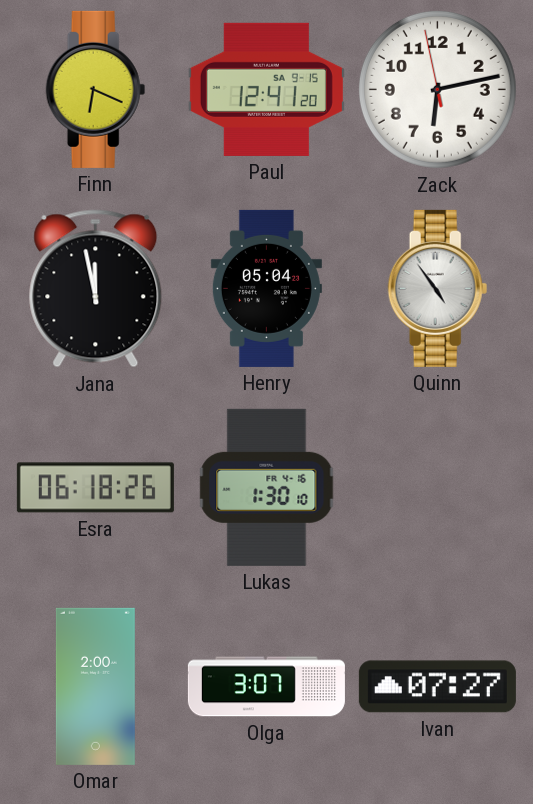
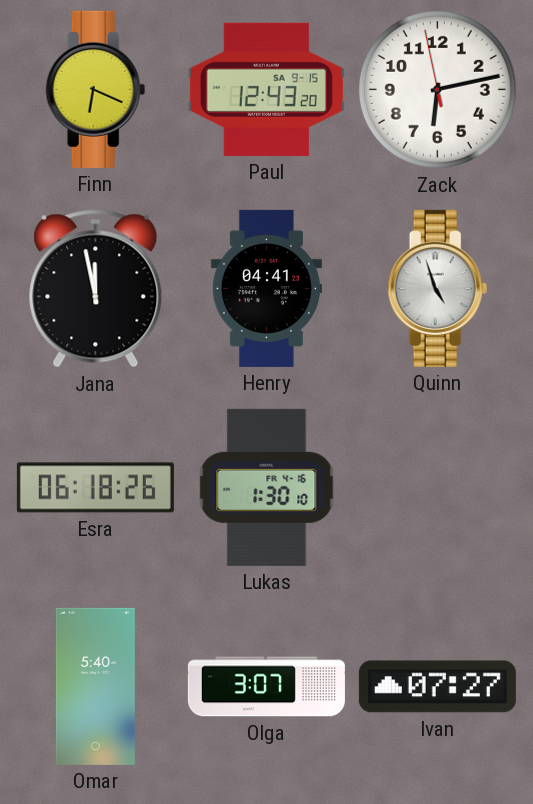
Paul: 12:41 -> 12:43
Henry: 05:04 -> 04:41
Quinn: 4:54 -> 4:57
Omar: 2:00 -> 5:40
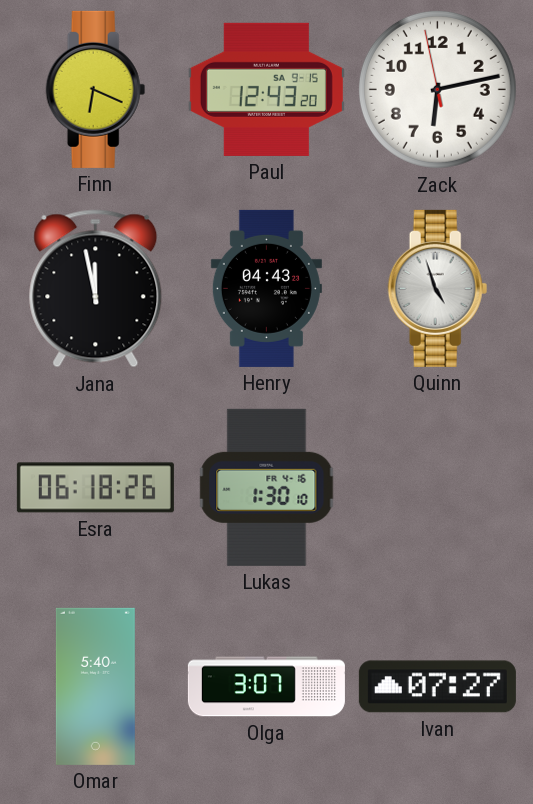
Henry: 04:41 -> 04:43
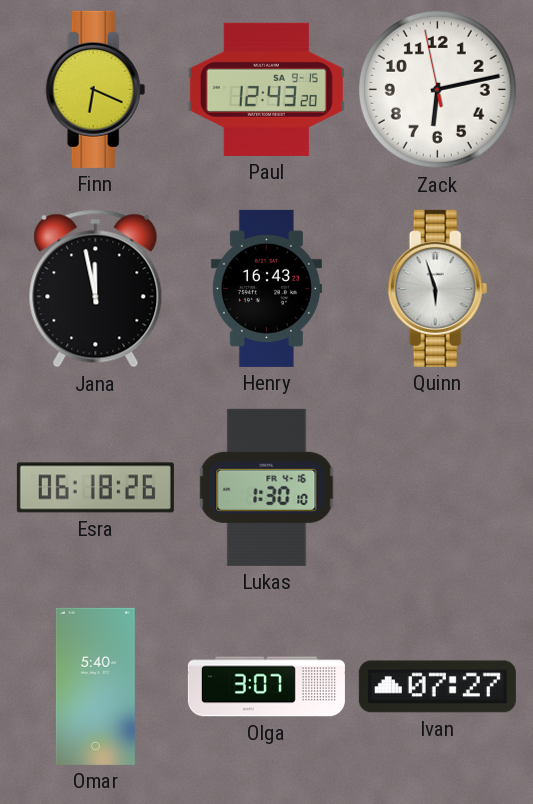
Henry: 04:43 -> 16:43
Quinn: 4:57 -> 5:57
